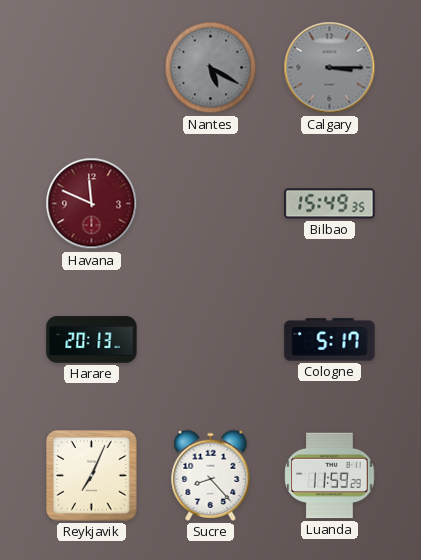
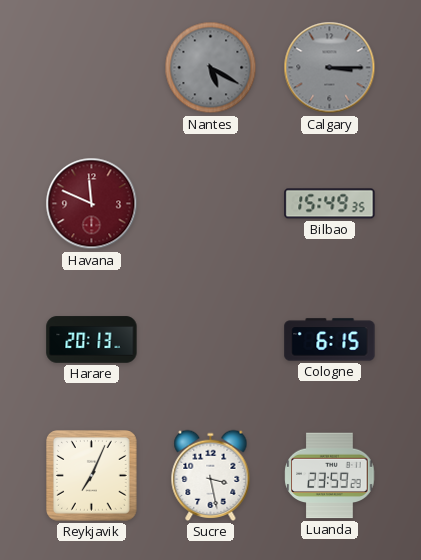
Cologne: 5:17 -> 6:15
Sucre: 8:23 -> 3:28
Luanda: 11:59 -> 23:59
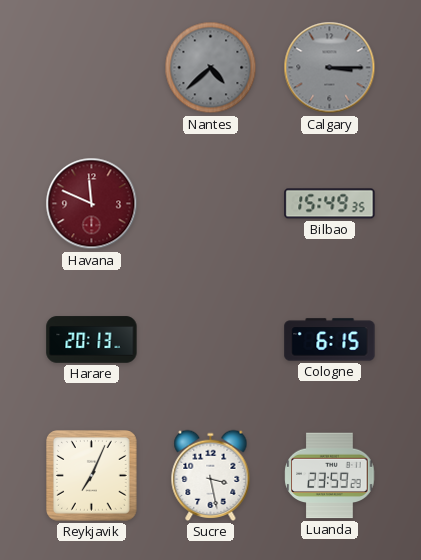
Nantes: 5:20 -> 4:38
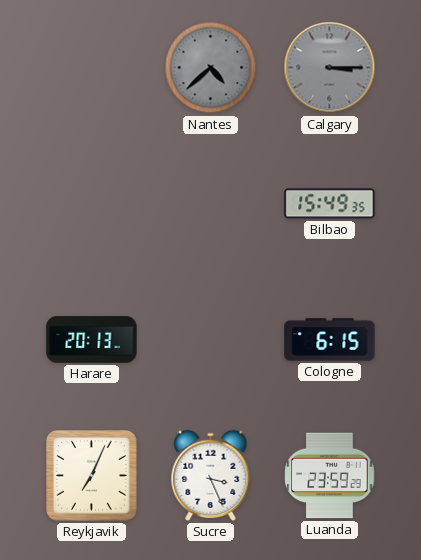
Havana: 11:49 -> none
Sucre: 3:28 -> 3:26
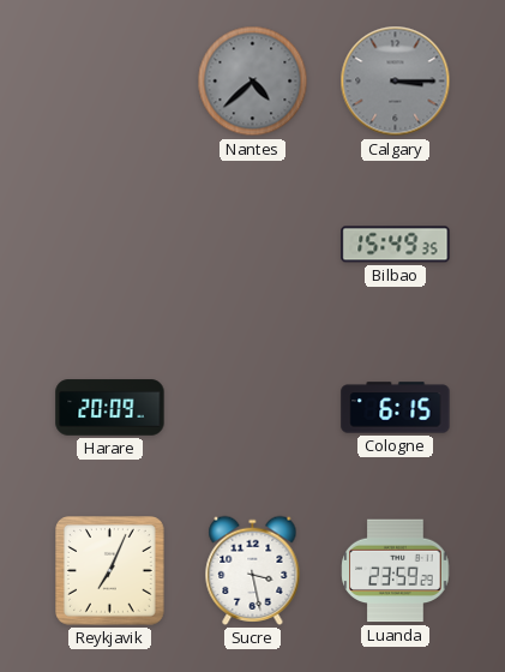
Harare: 20:13 -> 20:09
Sucre: 3:26 -> 3:28
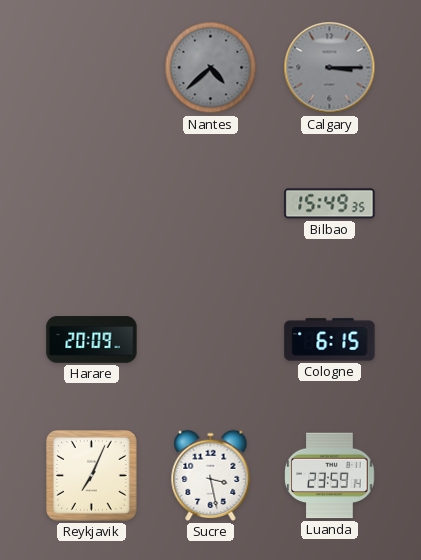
Luanda: 23:59:29 -> 23:59:14
